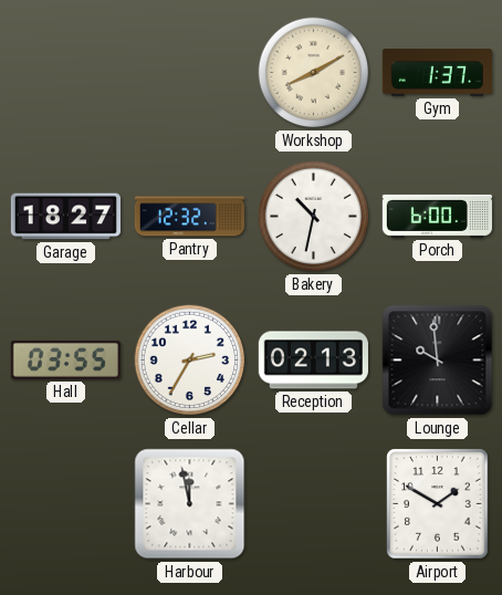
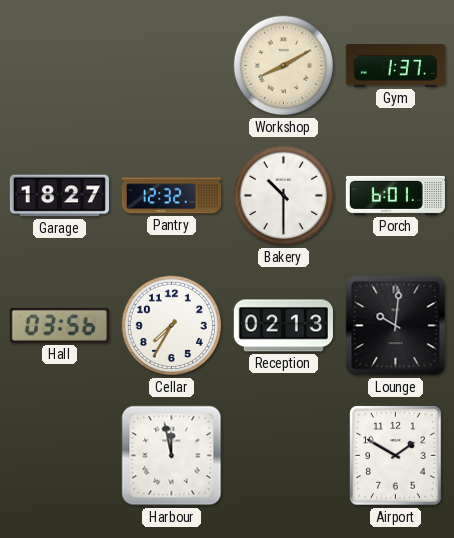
Bakery: 10:32 -> 10:30
Porch: 6:00 -> 6:01
Hall: 03:55 -> 03:56
Cellar: 2:35 -> 7:35
Lounge: 9:59 -> 10:01
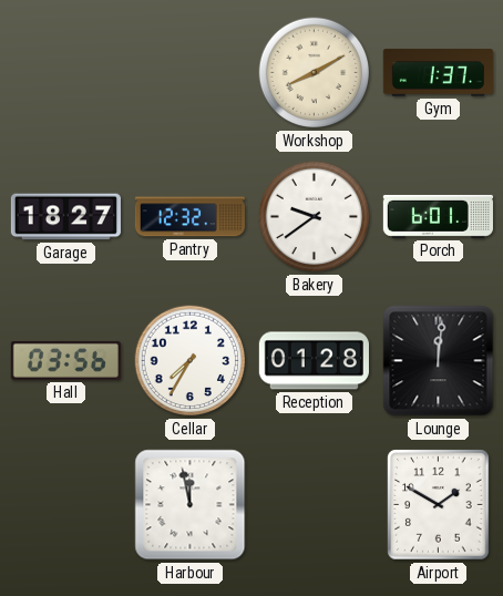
Bakery: 10:30 -> 9:39
Reception: 02:13 -> 01:28
Lounge: 10:01 -> 12:01
